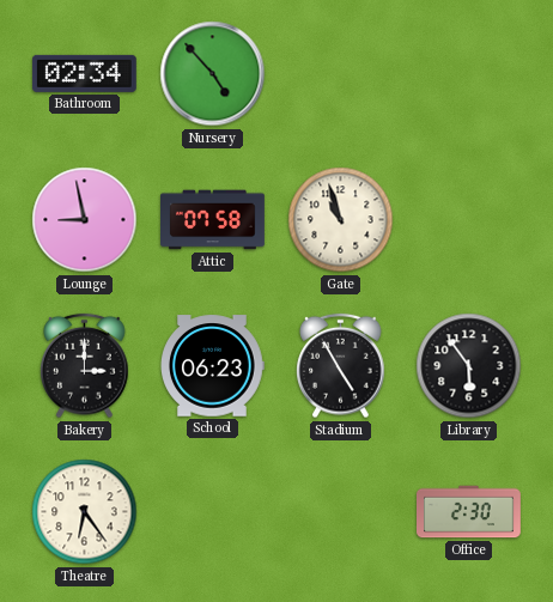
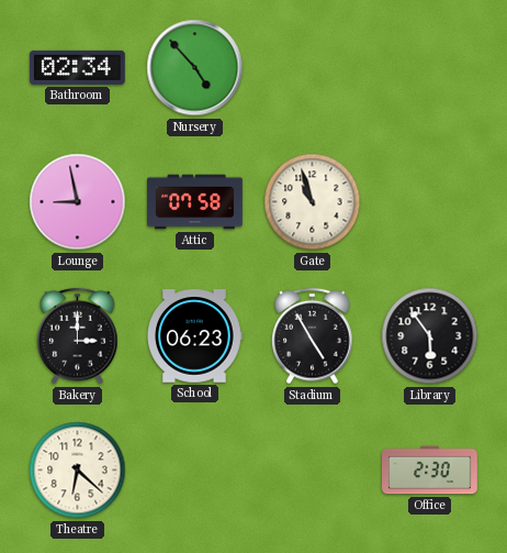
Theatre: 6:24 -> 6:22
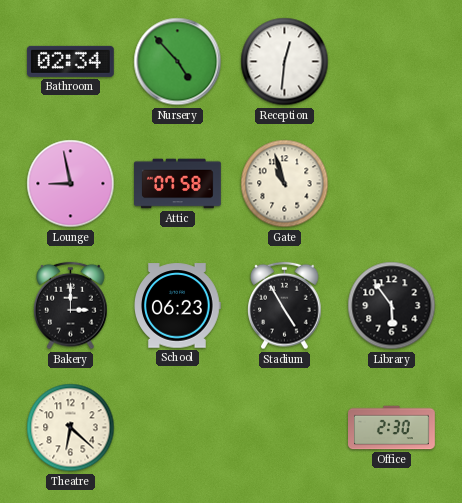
Reception: none -> 12:31
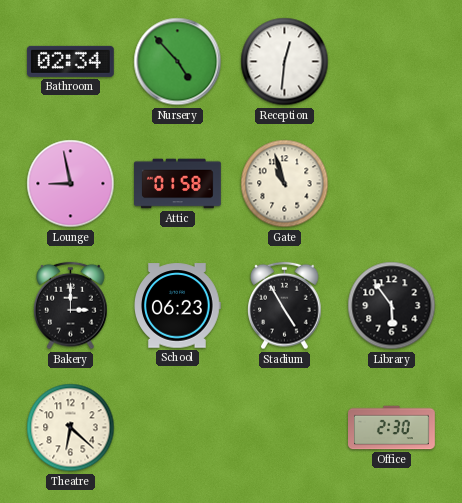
Attic: 07:58 -> 01:58
